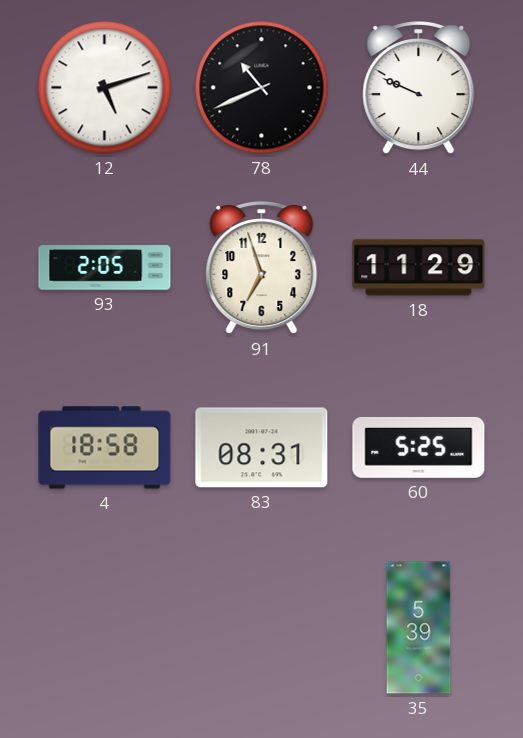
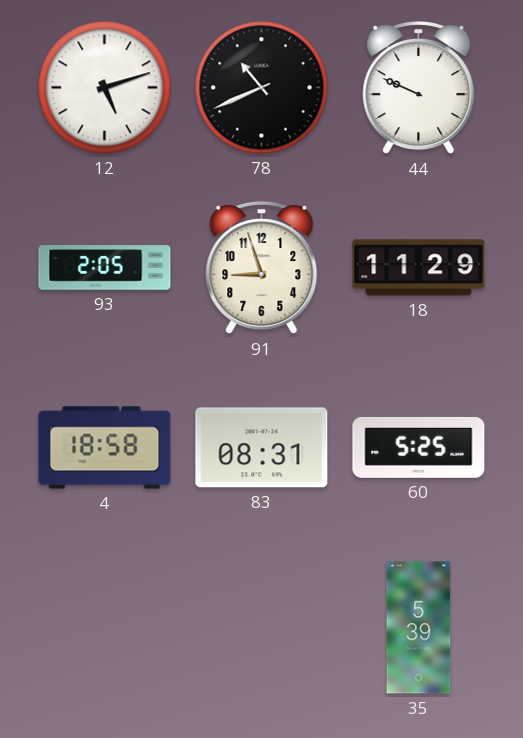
91: 6:57 -> 8:57
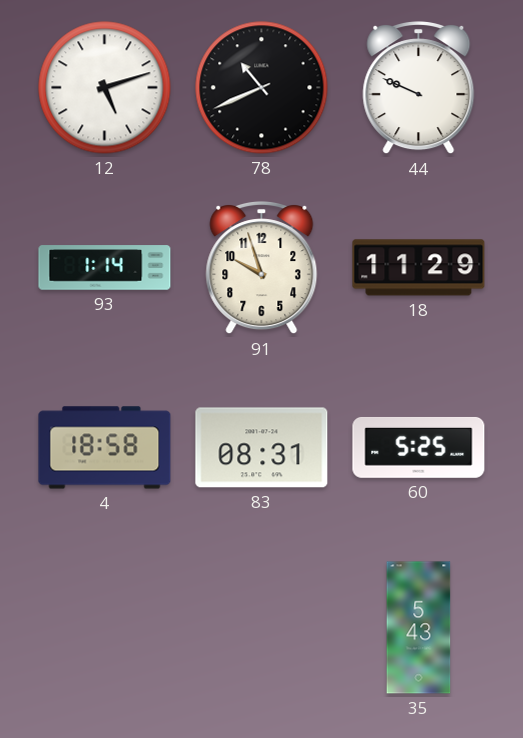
93: 2:05 -> 1:14
91: 8:57 -> 9:57
35: 5:39 -> 5:43
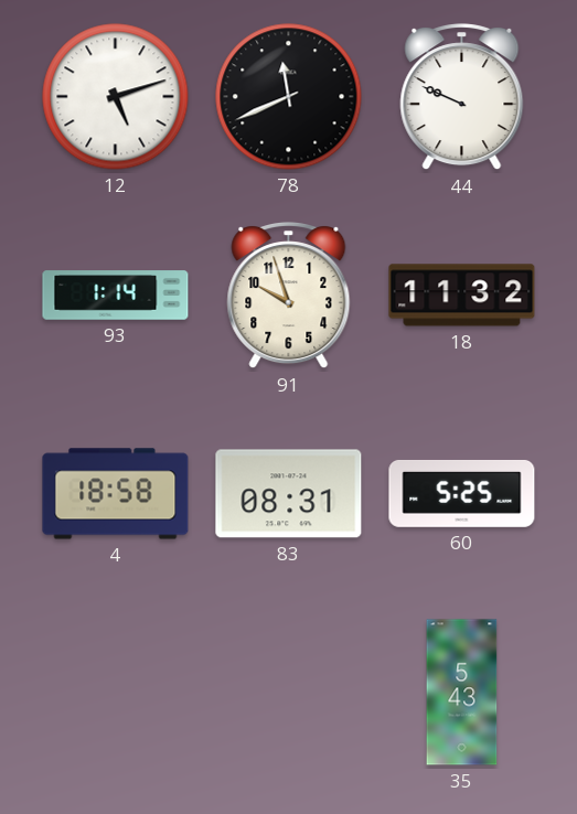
78: 10:41 -> 11:41
18: 11:29 -> 11:32
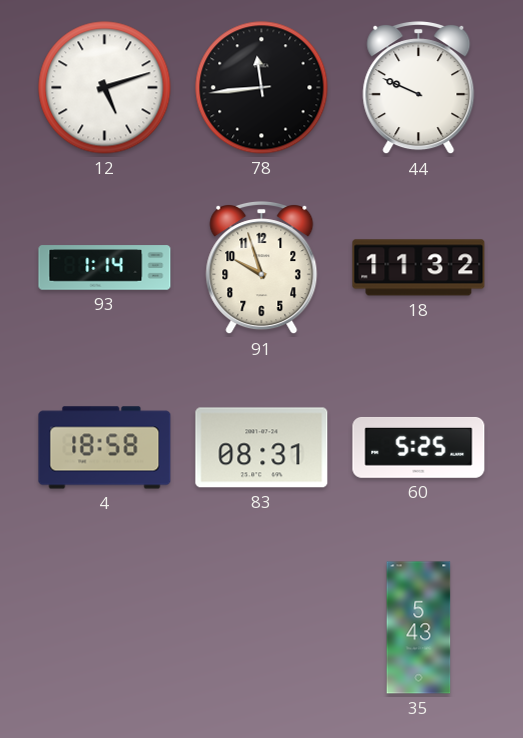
78: 11:41 -> 11:44
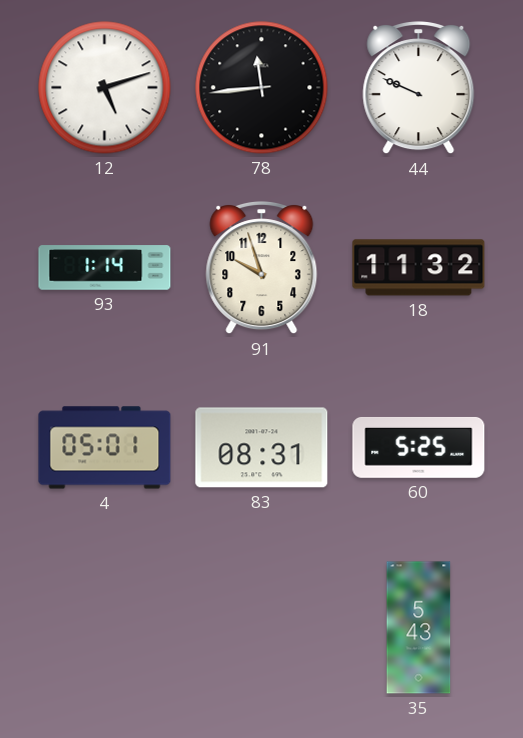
4: 18:58 -> 05:01
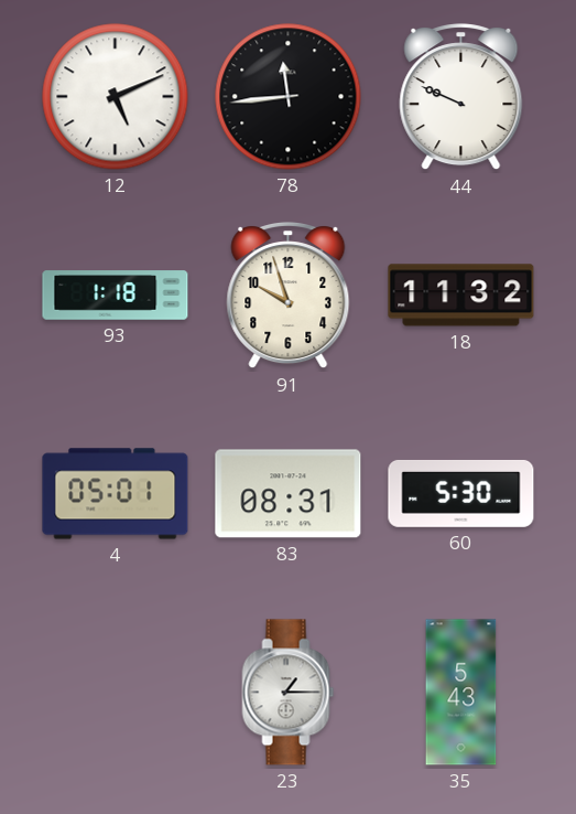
12: 5:12 -> 5:11
93: 1:14 -> 1:18
60: 5:25 -> 5:30
23: none -> 1:15
